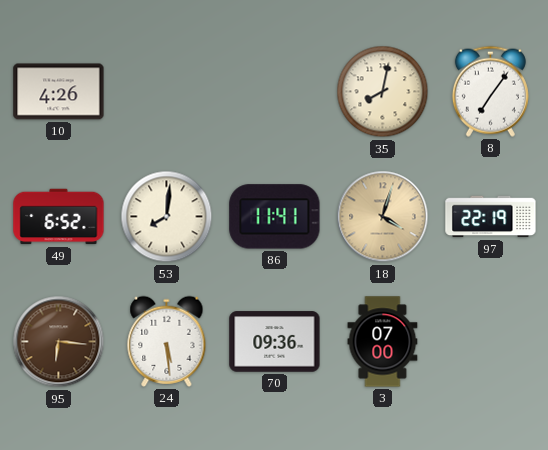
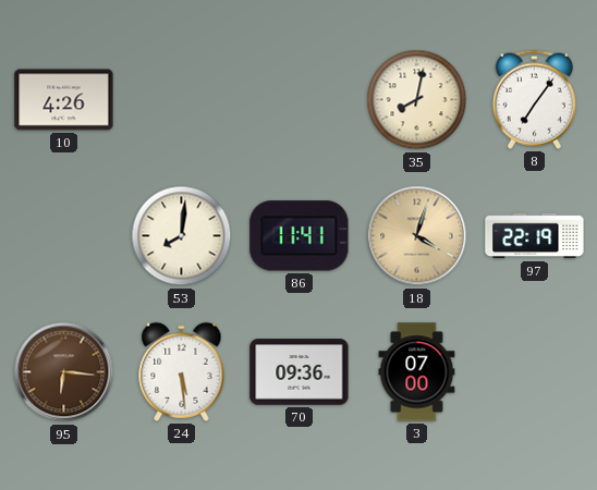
49: 6:52 -> none
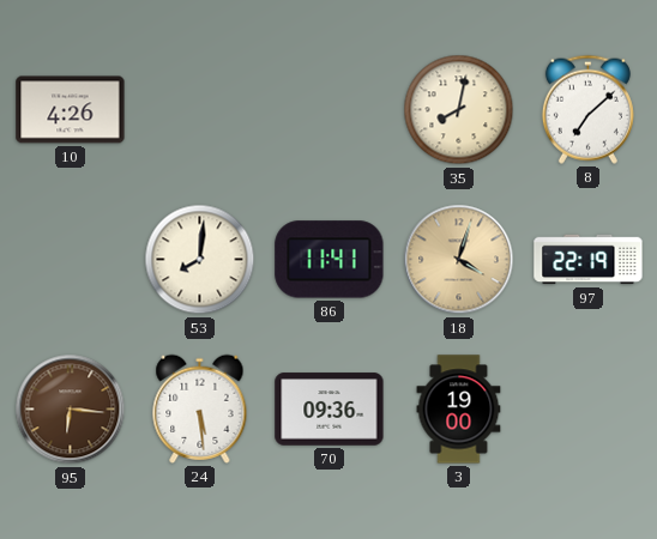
8: 7:06 -> 7:08
3: 07:00 -> 19:00
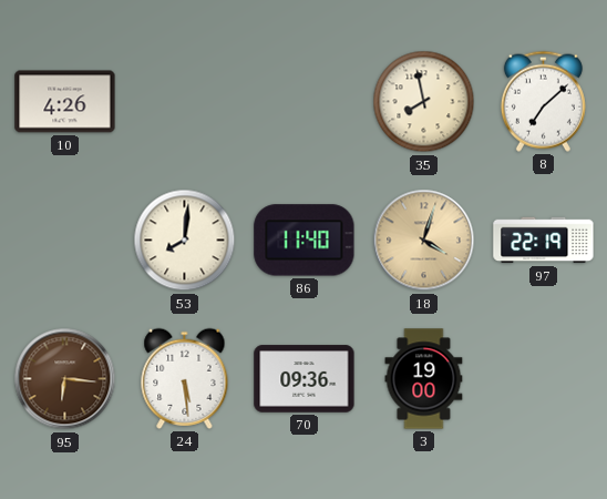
35: 8:02 -> 7:58
86: 11:41 -> 11:40
